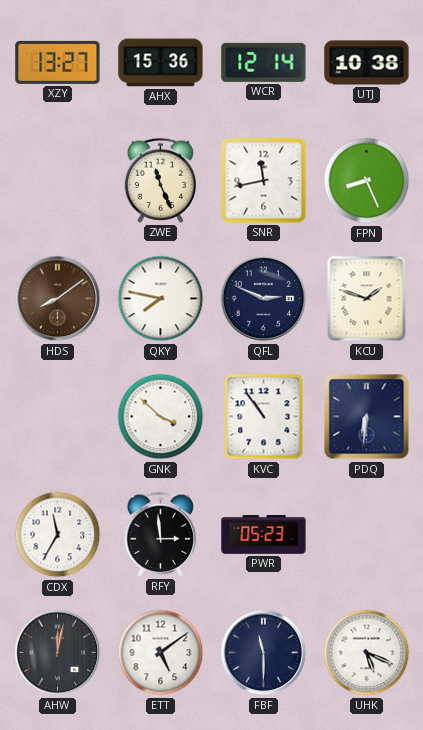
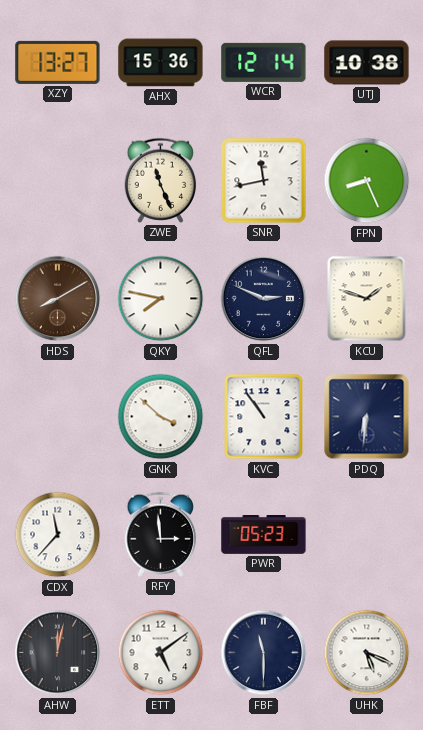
HDS: 8:09 -> 8:10
CDX: 11:35 -> 11:37
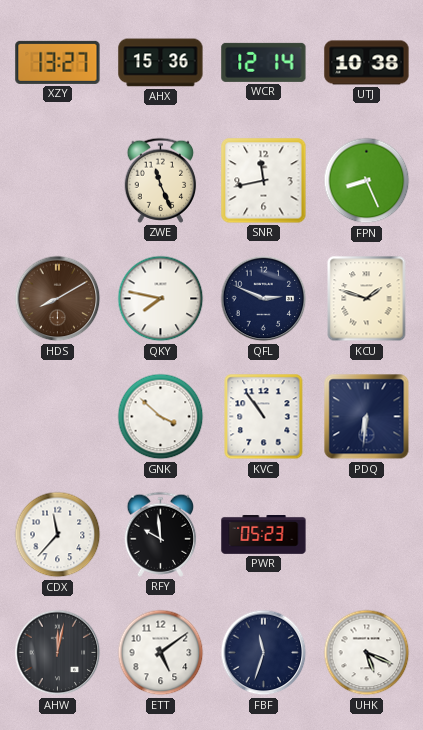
RFY: 2:59 -> 9:59
FBF: 11:30 -> 11:33
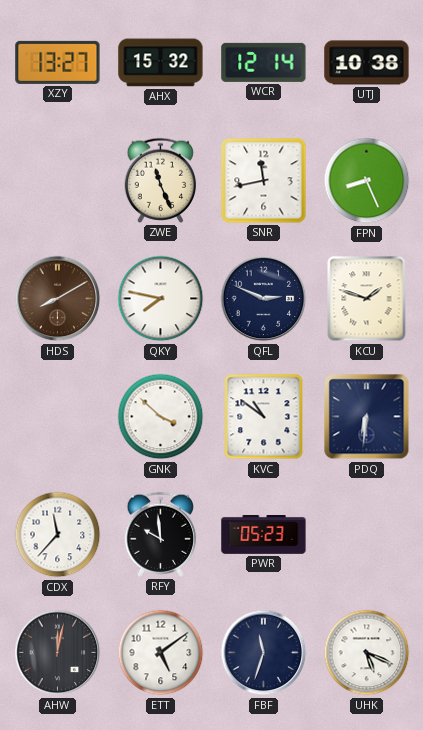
AHX: 15:36 -> 15:32
KVC: 10:54 -> 10:51
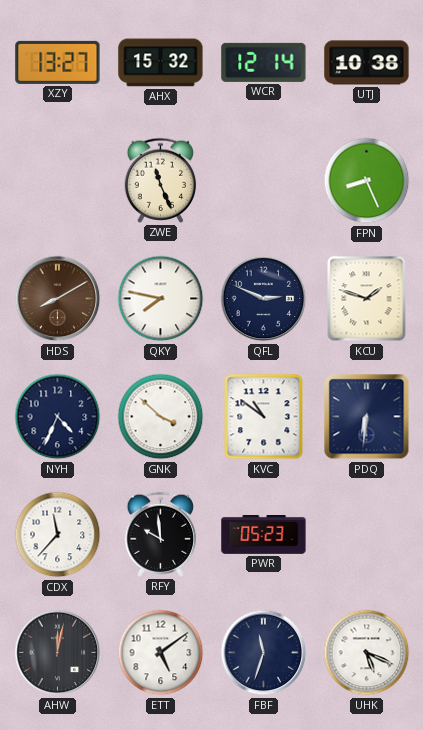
SNR: 11:43 -> none
NYH: none -> 4:34
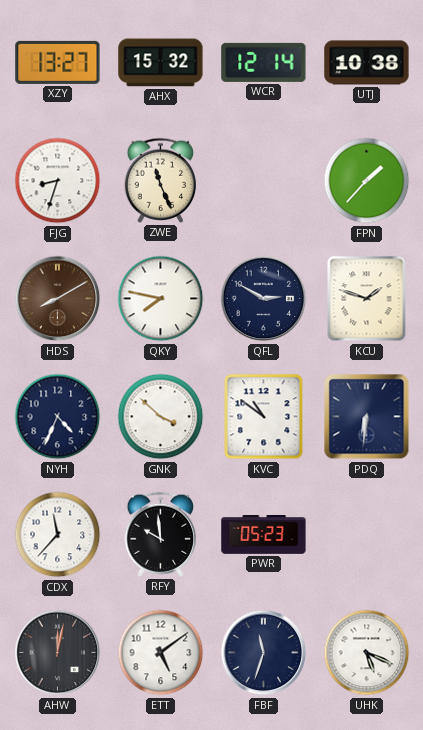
FJG: none -> 8:33
FPN: 8:26 -> 1:37
QFL: 2:49 -> 2:50
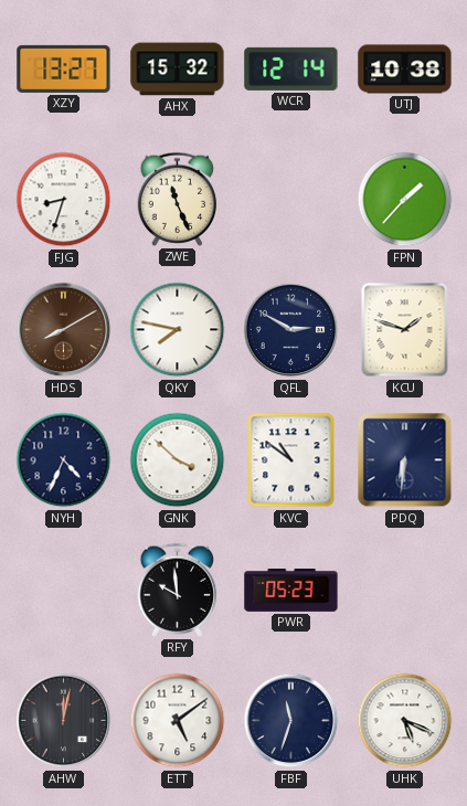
CDX: 11:37 -> none
